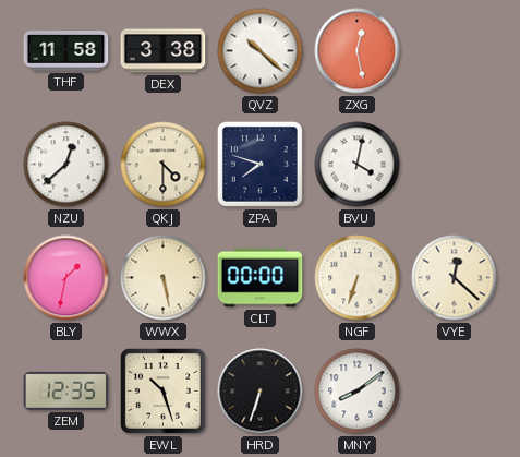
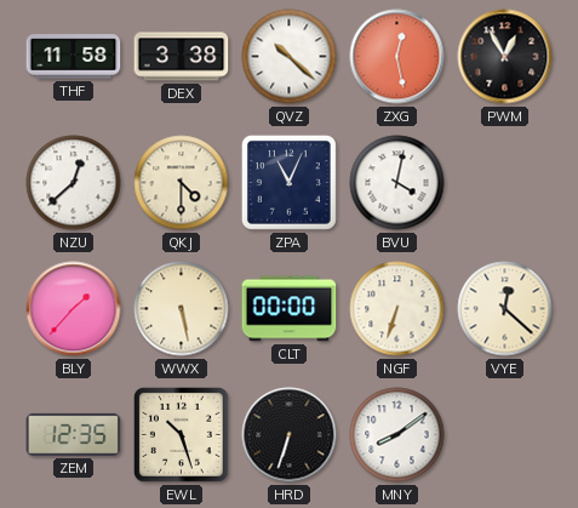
PWM: none -> 12:55
ZPA: 7:48 -> 11:04
BLY: 1:32 -> 1:37
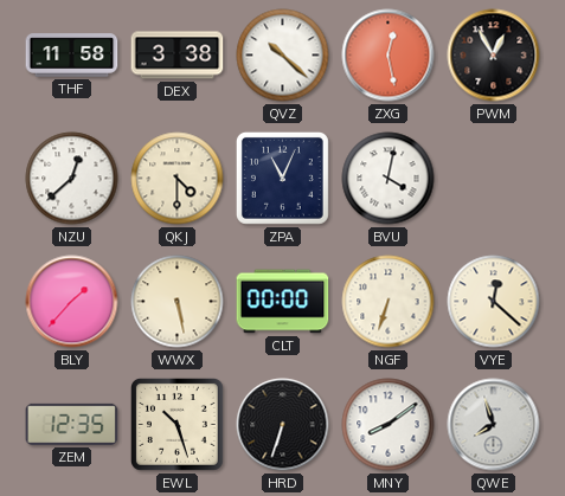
QWE: none -> 7:57
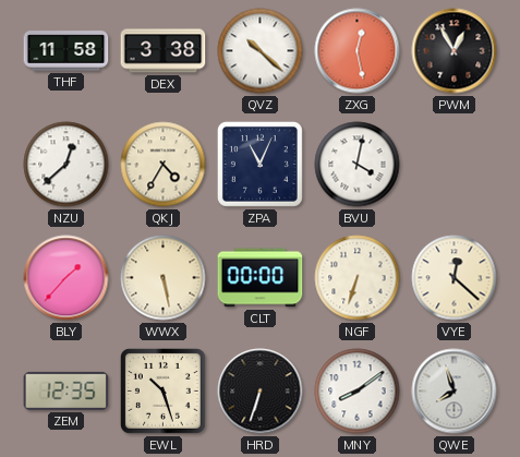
QKJ: 4:30 -> 4:35
